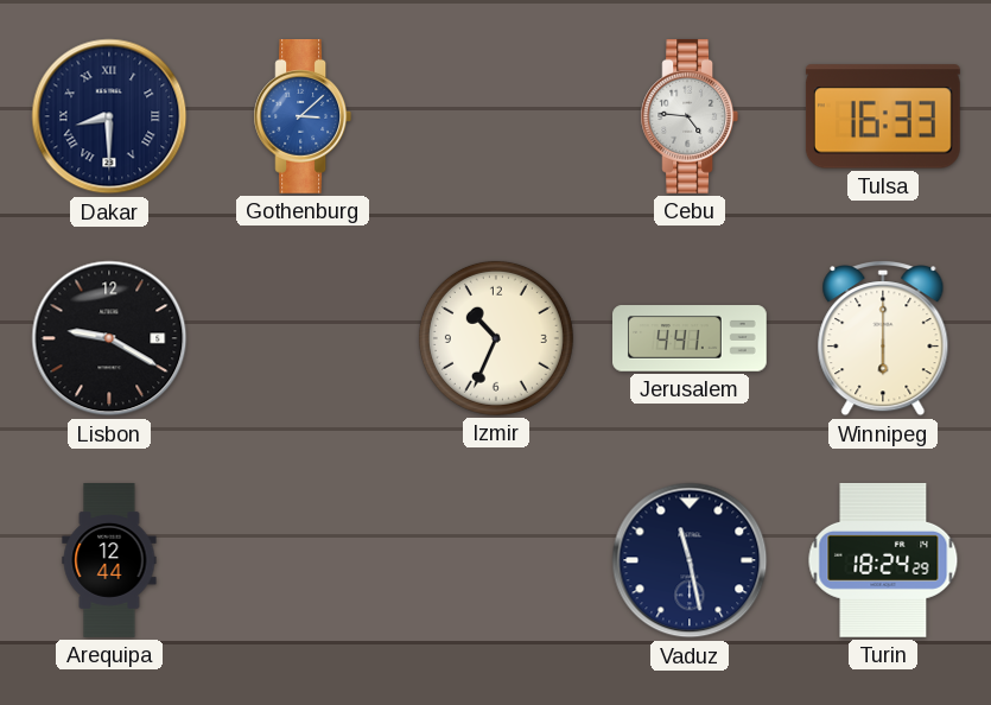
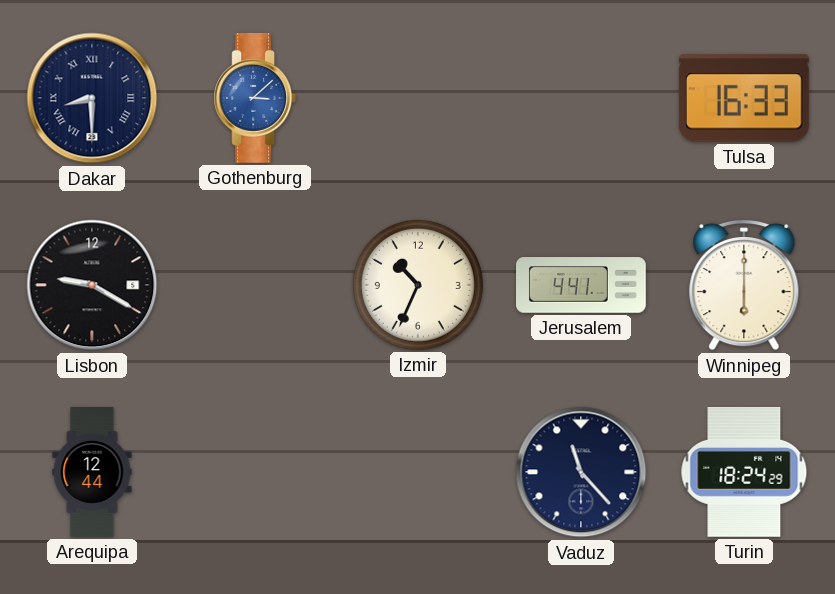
Cebu: 4:46 -> none
Vaduz: 11:28 -> 11:23
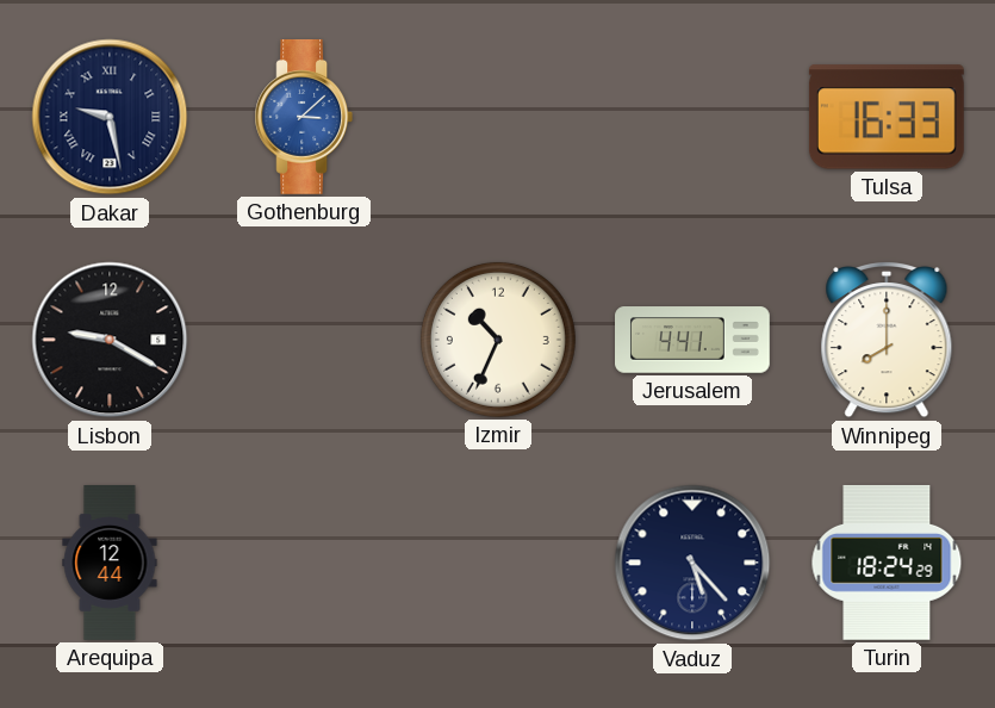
Dakar: 8:30 -> 9:28
Winnipeg: 6:00 -> 8:00
Vaduz: 11:23 -> 5:23
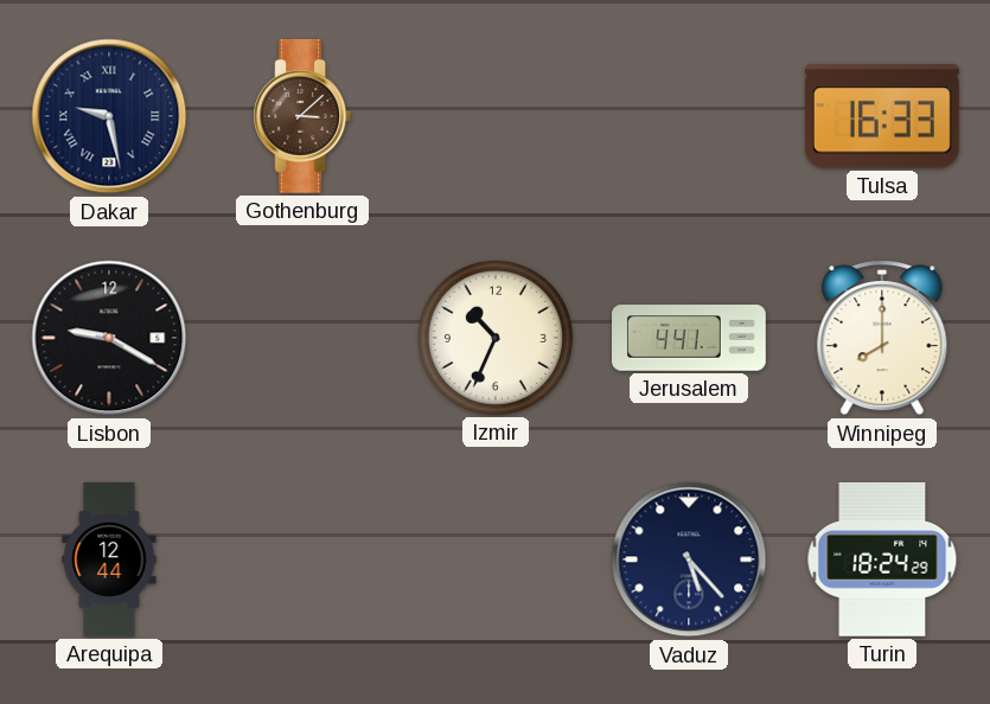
Gothenburg dial: blue -> brown
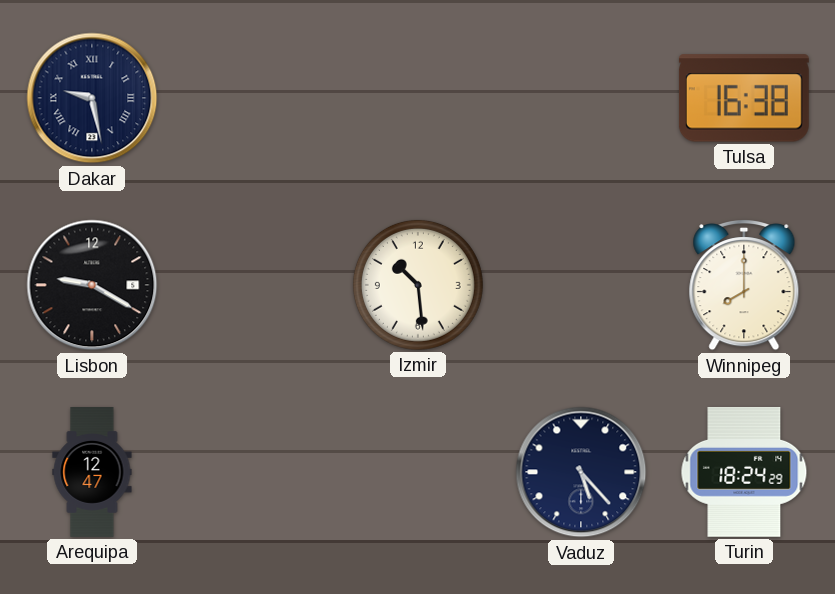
Gothenburg: 3:08 -> none
Tulsa: 16:33 -> 16:38
Izmir: 10:34 -> 10:29
Jerusalem: 4:41 -> none
Arequipa: 12:44 -> 12:47
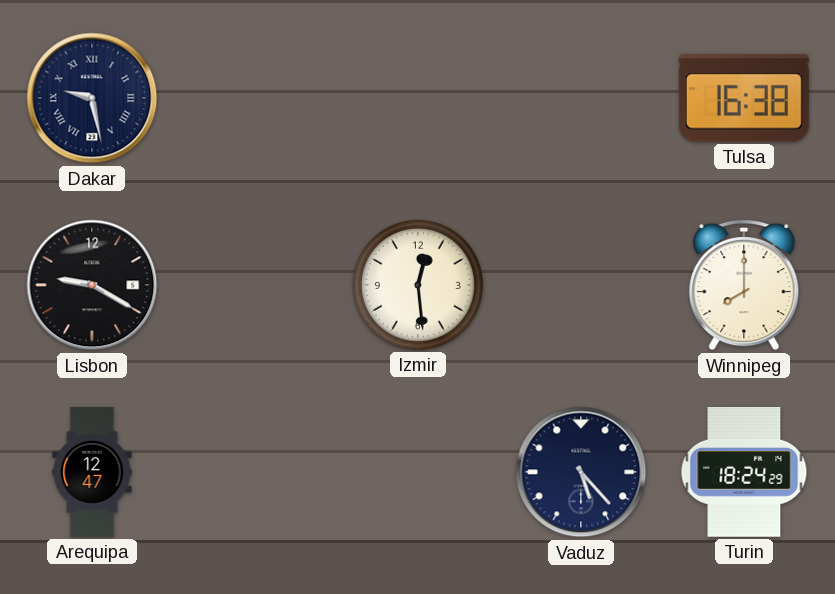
Izmir: 10:29 -> 12:29
